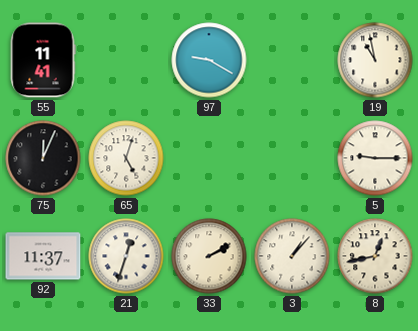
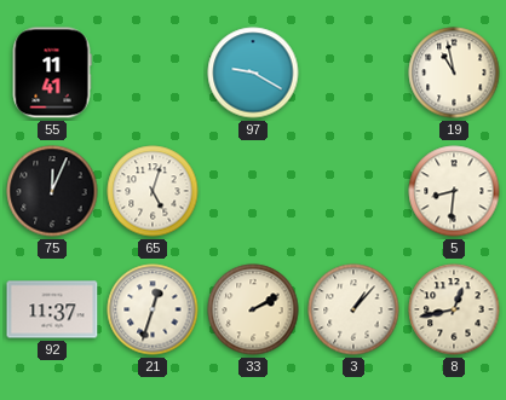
5: 9:15 -> 8:31
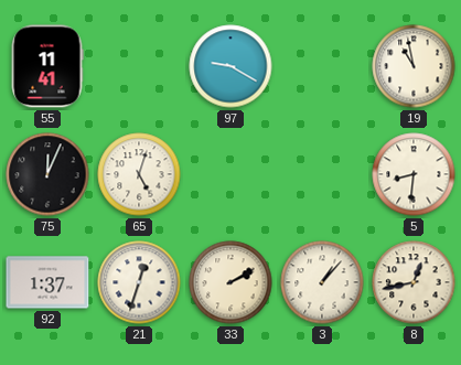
92: 11:37 -> 1:37
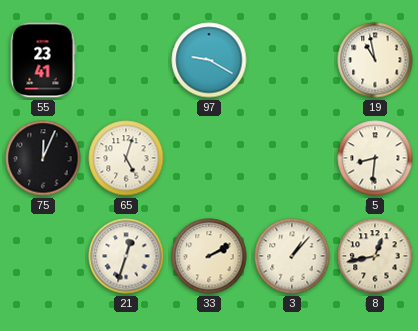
55: 11:41 -> 23:41
92: 1:37 -> none
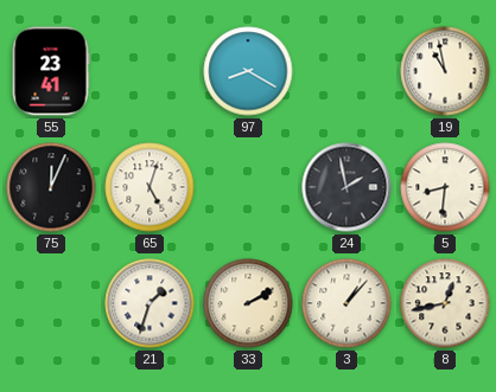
97: 9:20 -> 8:20
24: none -> 1:58
21: 12:33 -> 1:33
